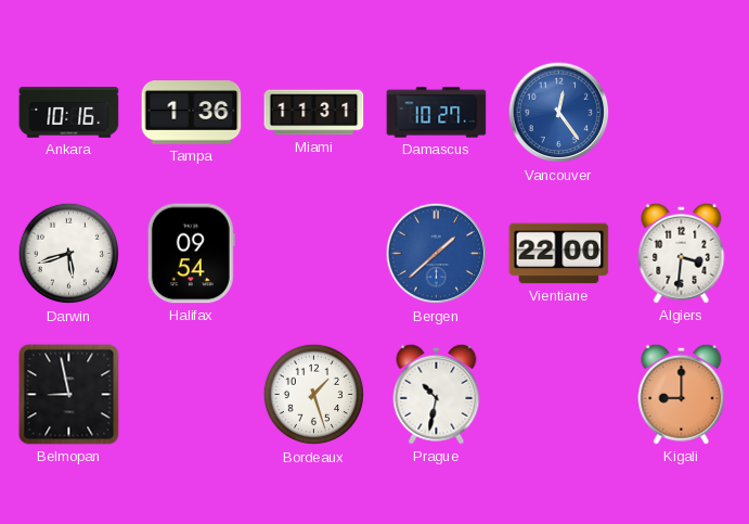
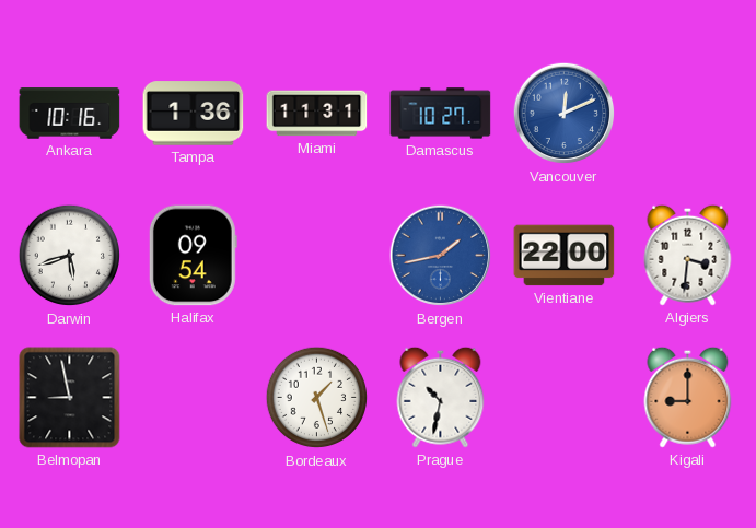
Vancouver: 12:24 -> 12:11
Bergen: 1:38 -> 1:43
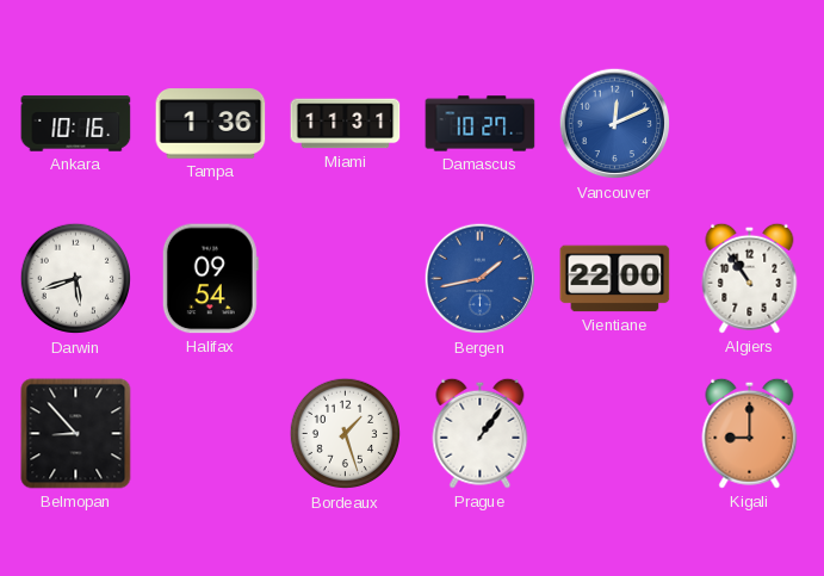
Algiers: 3:31 -> 10:54
Belmopan: 8:58 -> 8:53
Prague: 10:32 -> 1:06
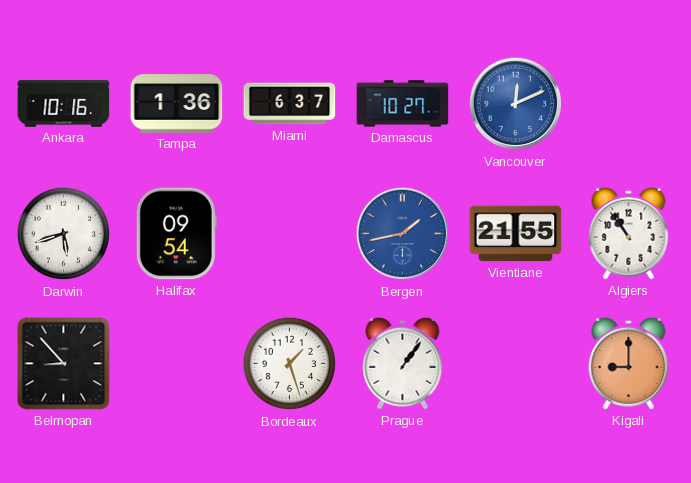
Miami: 11:31 -> 6:37
Vientiane: 22:00 -> 21:55
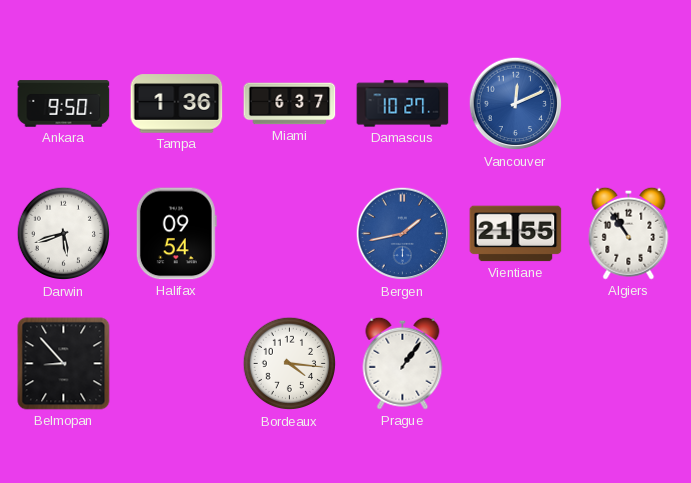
Ankara: 10:16 -> 9:50
Bordeaux: 1:27 -> 4:16
Kigali: 9:00 -> none
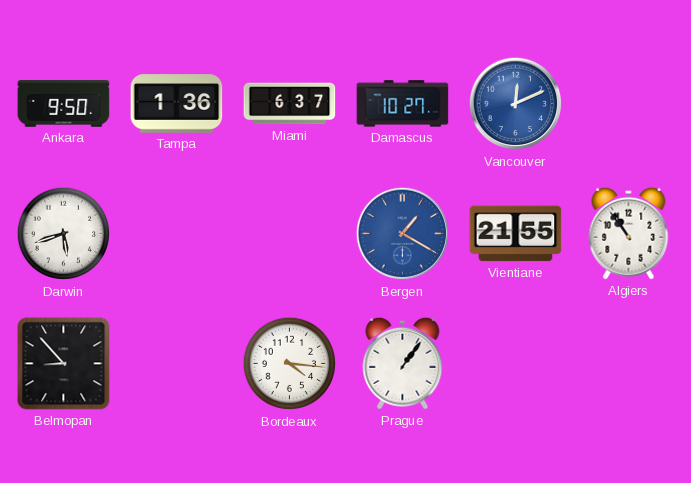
Halifax: 09:54 -> none
Bergen: 1:43 -> 1:20
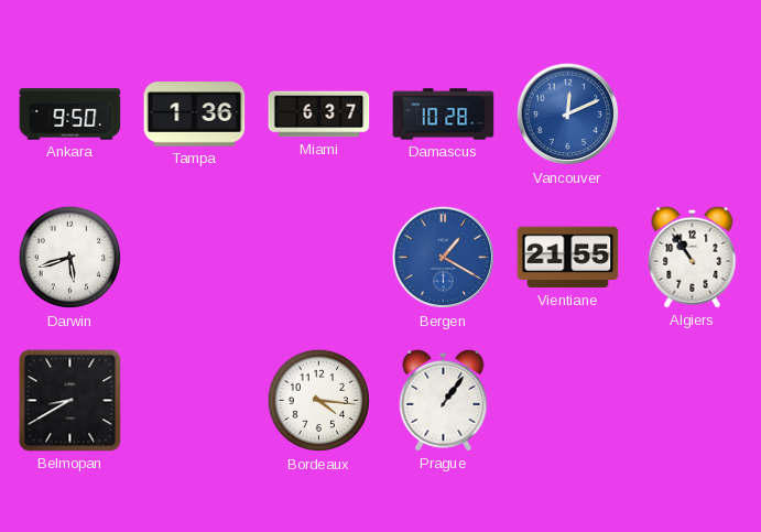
Damascus: 10:27 -> 10:28
Belmopan: 8:53 -> 8:40
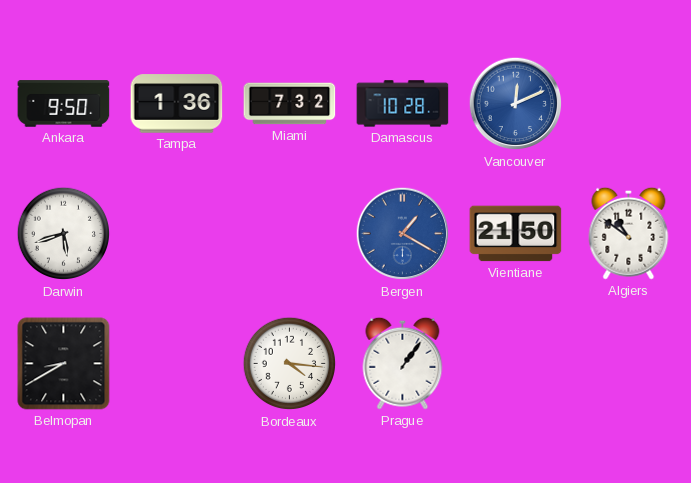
Miami: 6:37 -> 7:32
Vientiane: 21:55 -> 21:50
Algiers: 10:54 -> 10:51
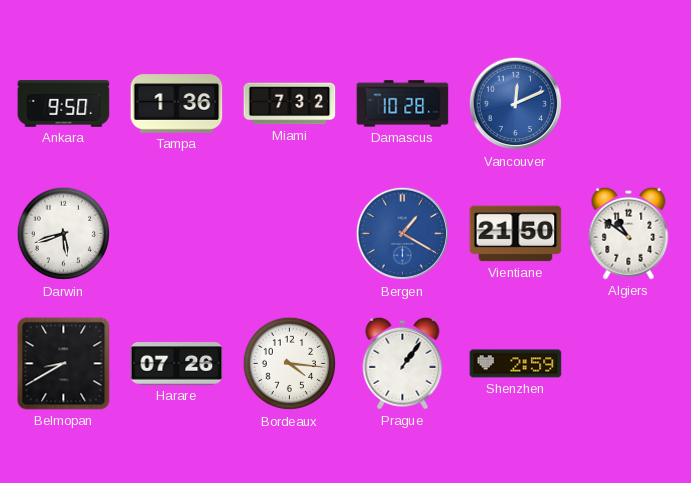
Harare: none -> 07:26
Shenzhen: none -> 2:59
